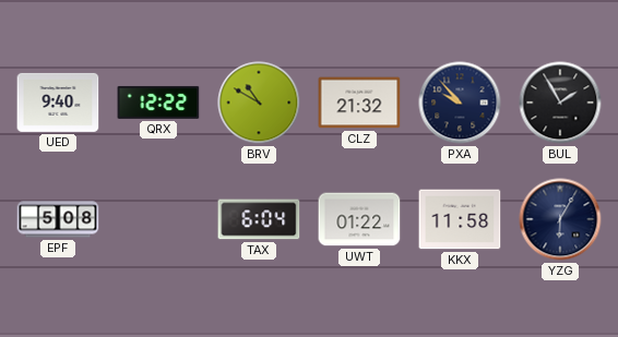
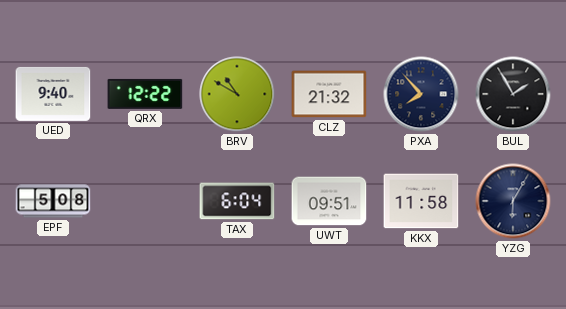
PXA: 9:53 -> 7:53
UWT: 01:22 -> 09:51
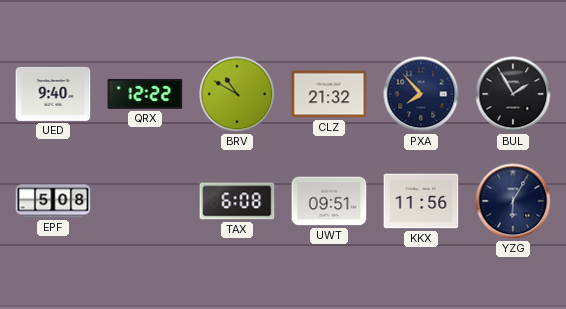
TAX: 6:04 -> 6:08
KKX: 11:58 -> 11:56
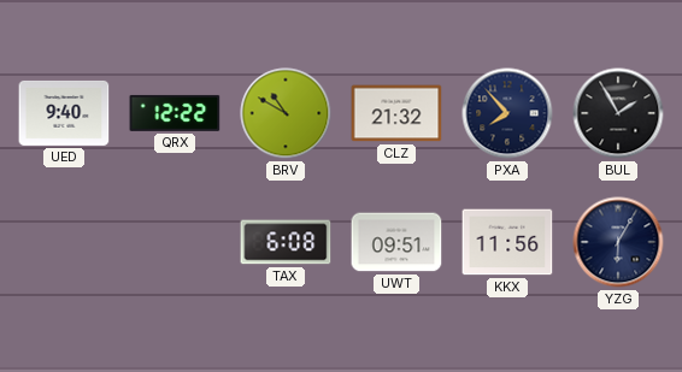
EPF: 5:08 -> none
